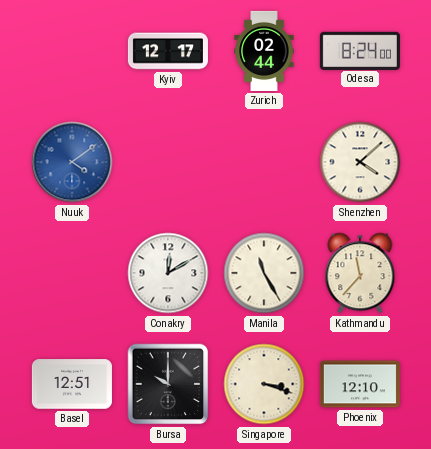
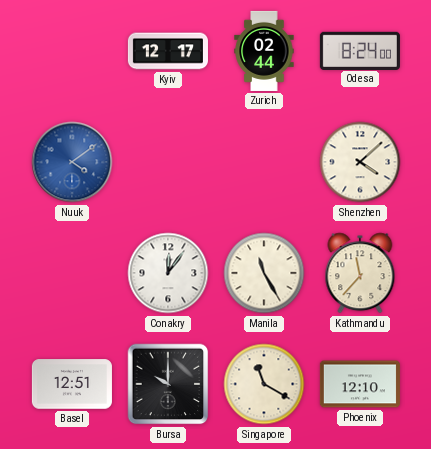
Conakry: 12:10 -> 12:06
Singapore: 3:18 -> 11:20
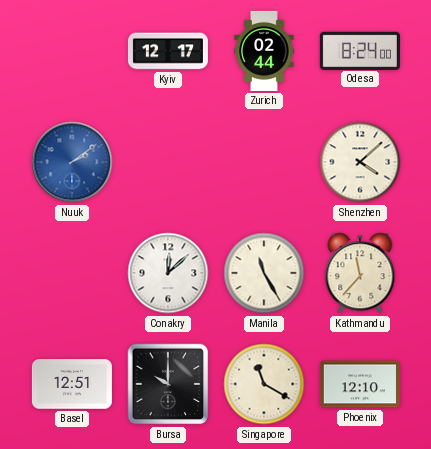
Nuuk: 4:09 -> 2:09
Conakry: 12:06 -> 12:08
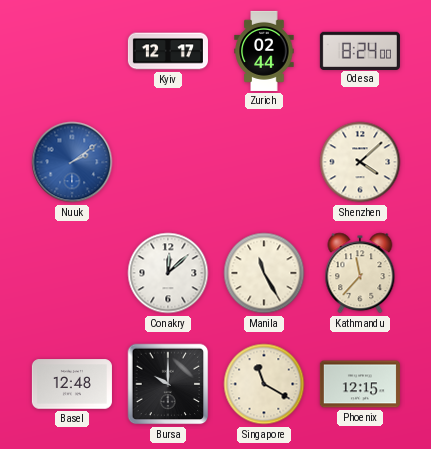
Basel: 12:51 -> 12:48
Phoenix: 12:10 -> 12:15
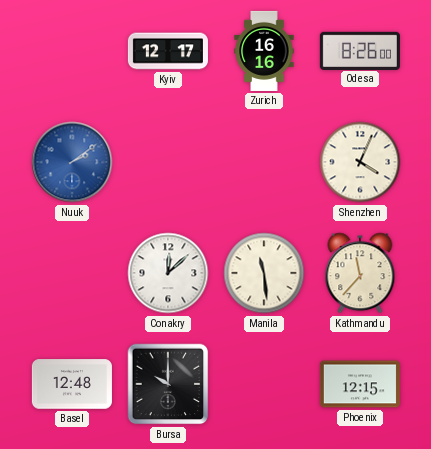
Zurich: 02:44 -> 16:16
Odesa: 8:24 -> 8:26
Shenzhen: 4:08 -> 4:04
Manila: 11:25 -> 11:29
Singapore: 11:20 -> none
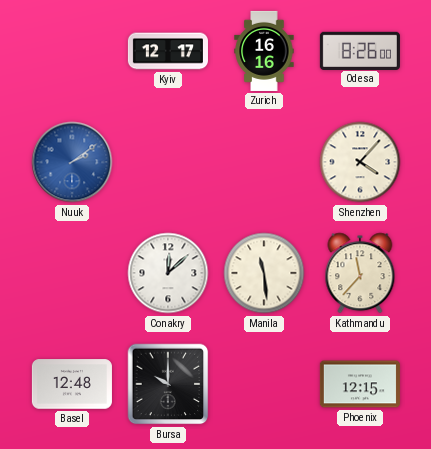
Shenzhen: 4:04 -> 4:07
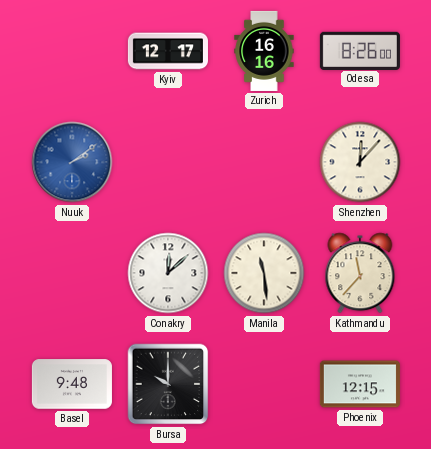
Shenzhen: 4:07 -> 12:07
Basel: 12:48 -> 9:48
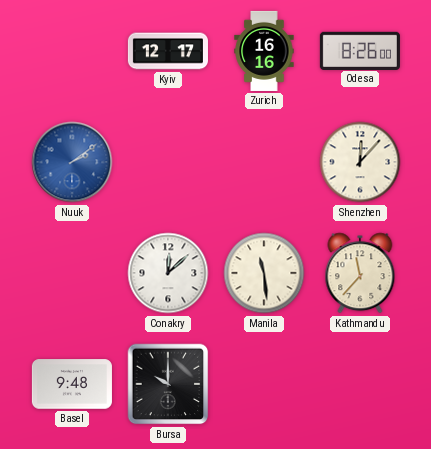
Phoenix: 12:15 -> none
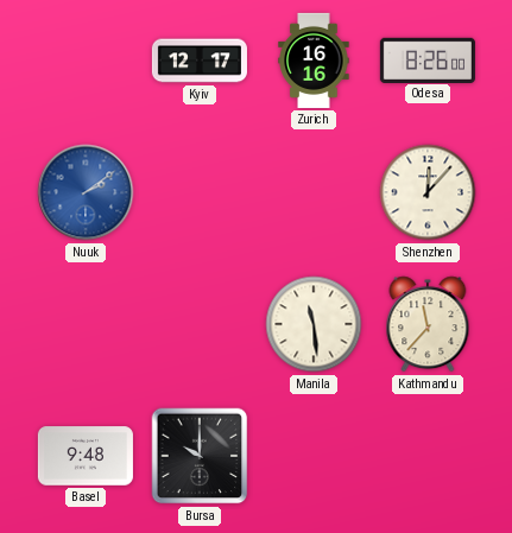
Conakry: 12:08 -> none
